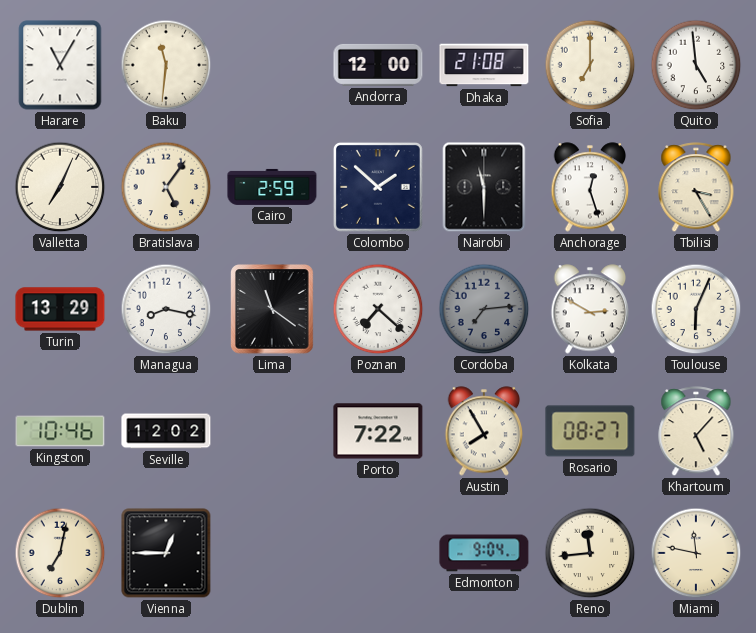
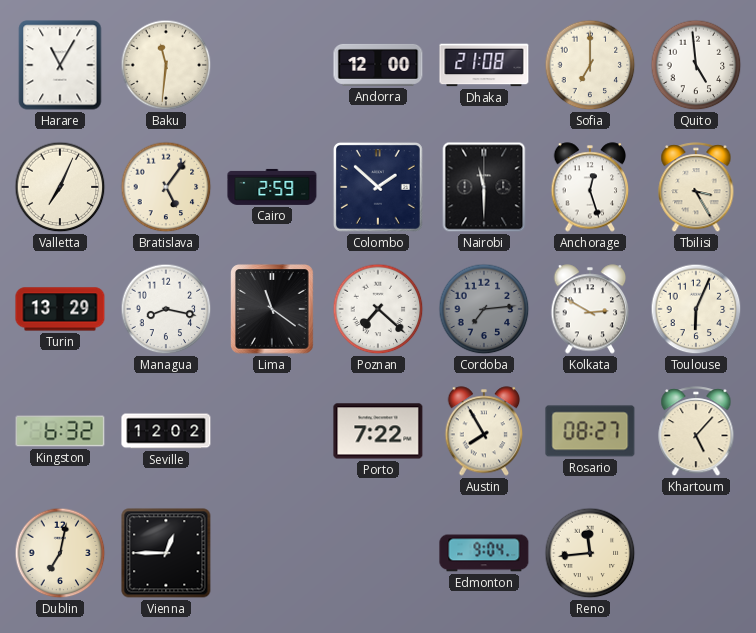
Kingston: 10:46 -> 6:32
Miami: 11:47 -> none
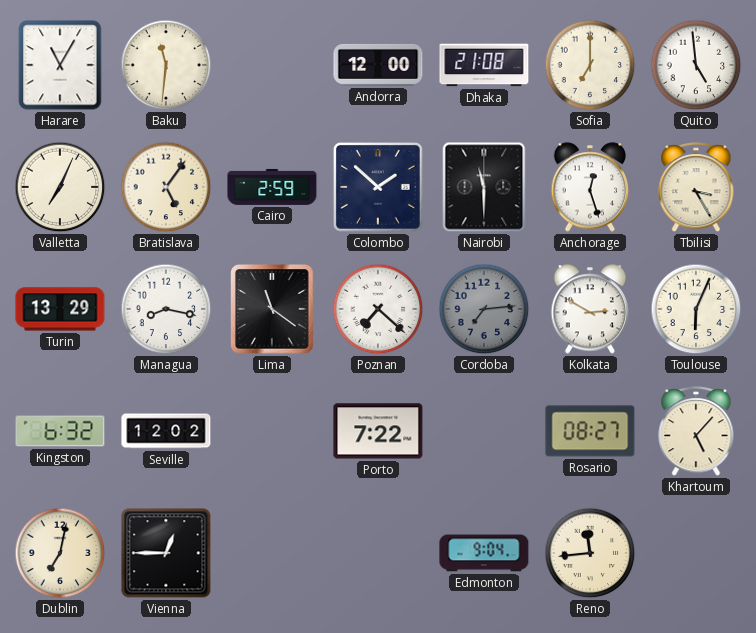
Austin: 7:55 -> none
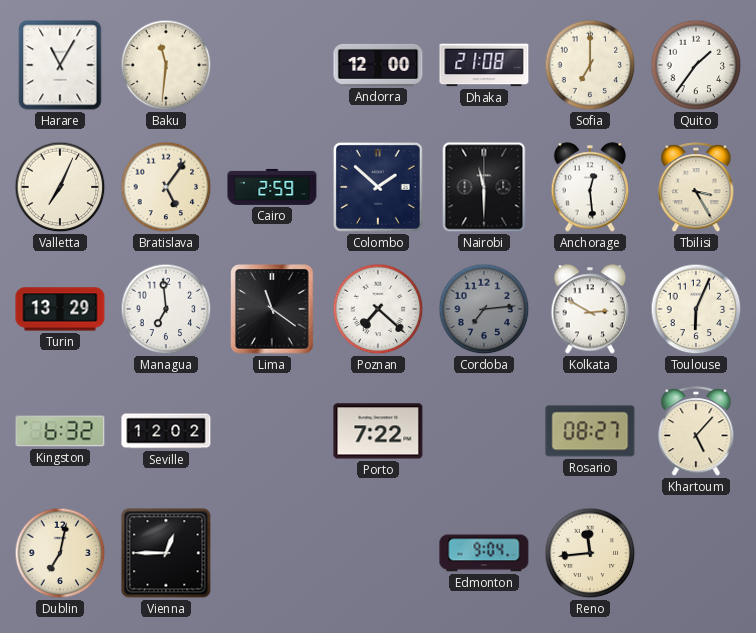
Quito: 4:59 -> 1:36
Anchorage: 12:27 -> 12:29
Managua: 8:17 -> 6:59
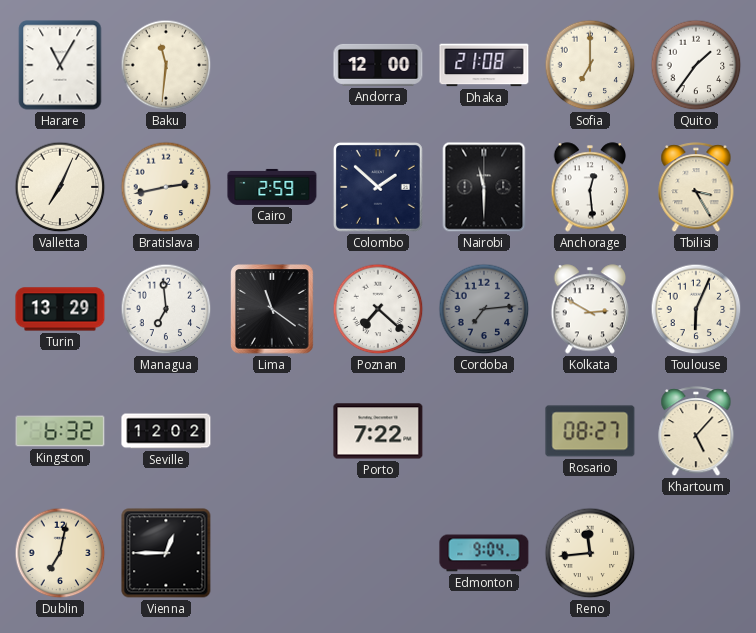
Bratislava: 5:06 -> 2:43
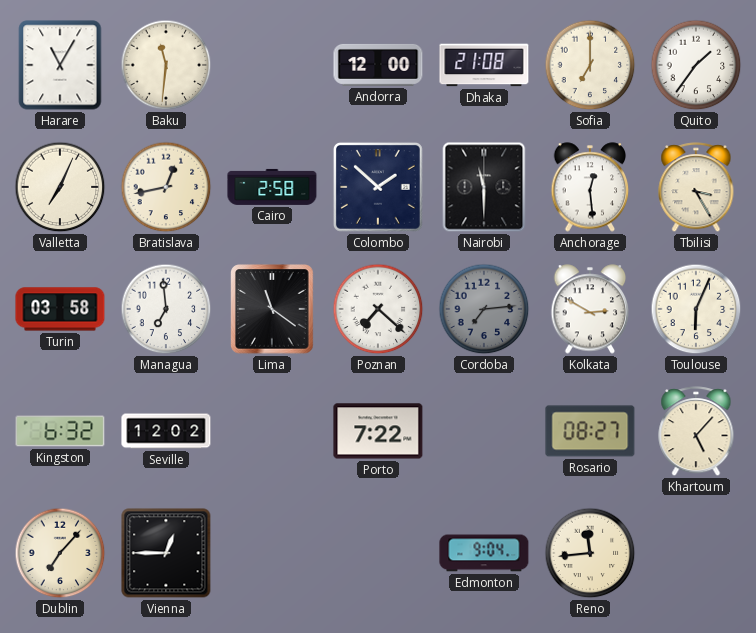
Bratislava: 2:43 -> 12:43
Cairo: 2:59 -> 2:58
Turin: 13:29 -> 03:58
Dublin: 7:02 -> 7:07
